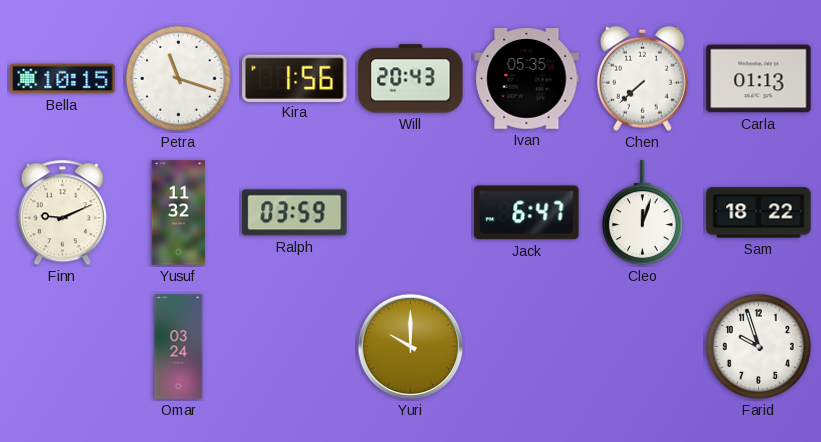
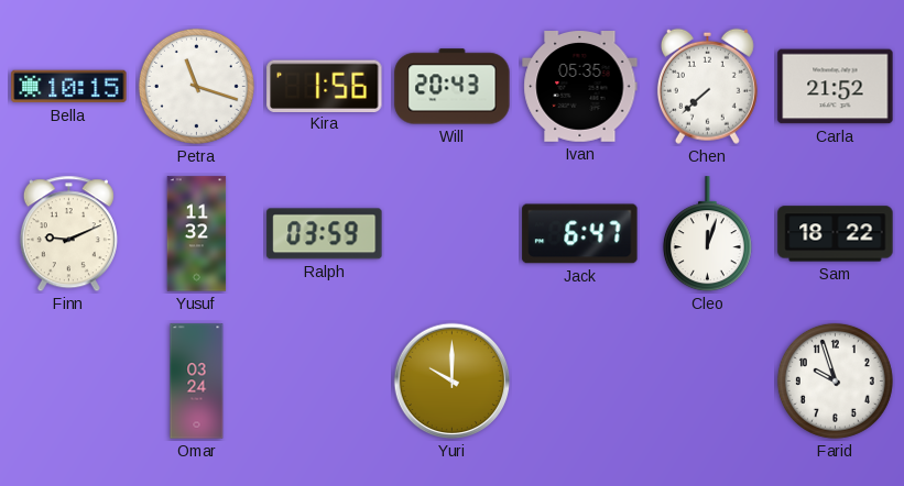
Carla: 01:13 -> 21:52
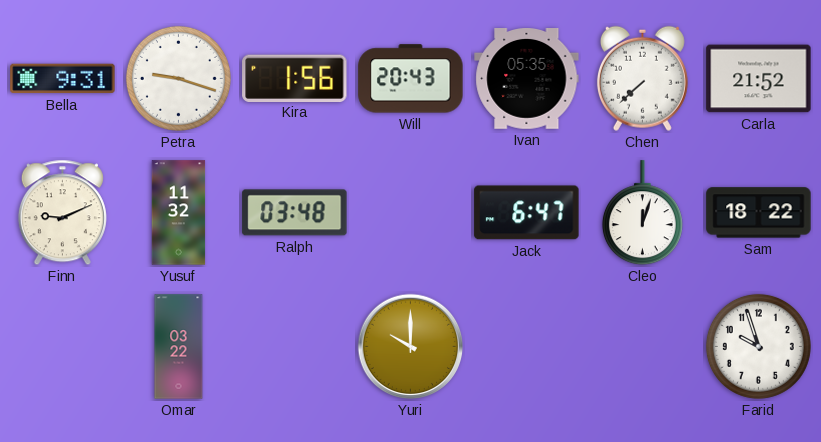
Bella: 10:15 -> 9:31
Petra: 11:18 -> 9:18
Ralph: 03:59 -> 03:48
Omar: 03:24 -> 03:22
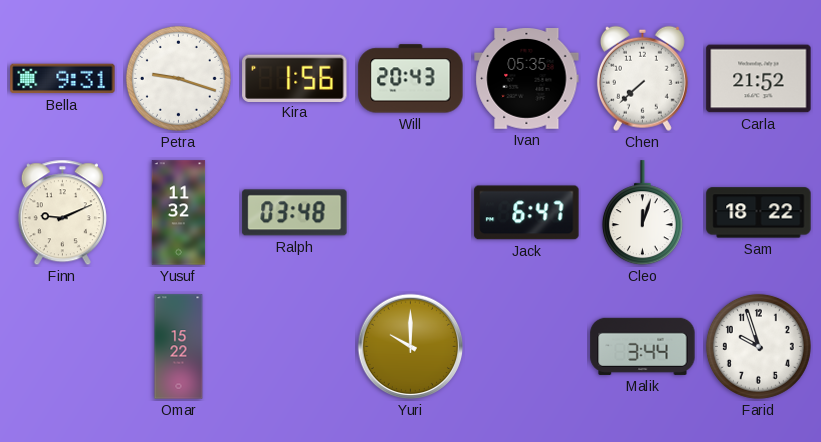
Omar: 03:22 -> 15:22
Malik: none -> 3:44
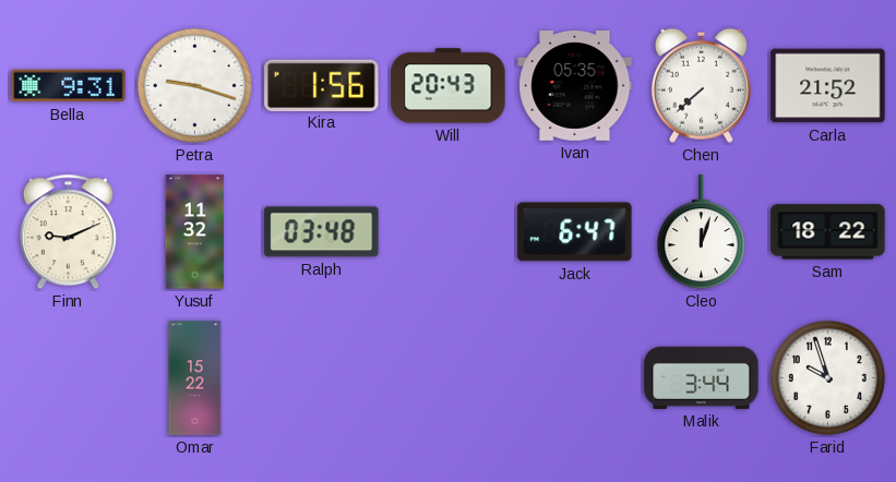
Yuri: 10:00 -> none
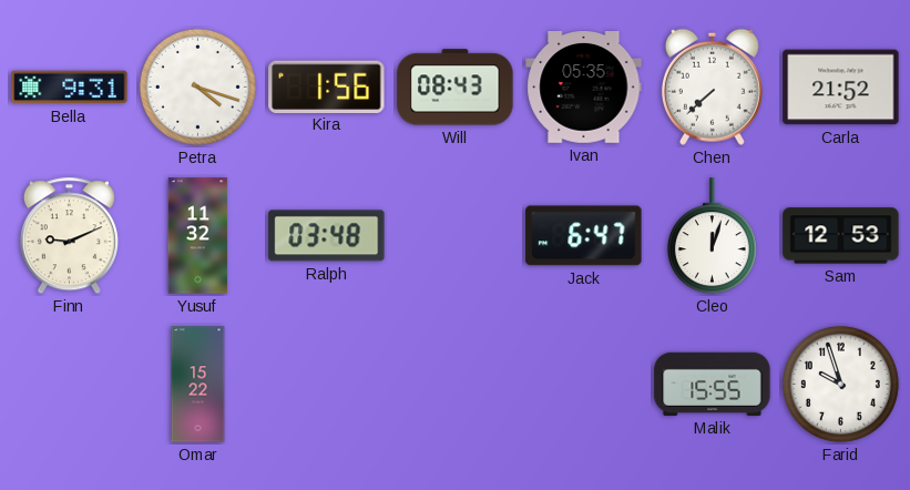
Petra: 9:18 -> 4:18
Will: 20:43 -> 08:43
Sam: 18:22 -> 12:53
Malik: 3:44 -> 15:55
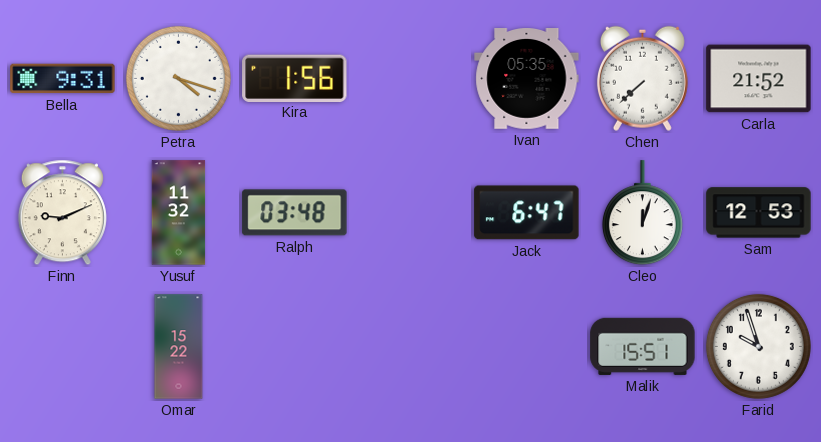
Will: 08:43 -> none
Malik: 15:55 -> 15:51
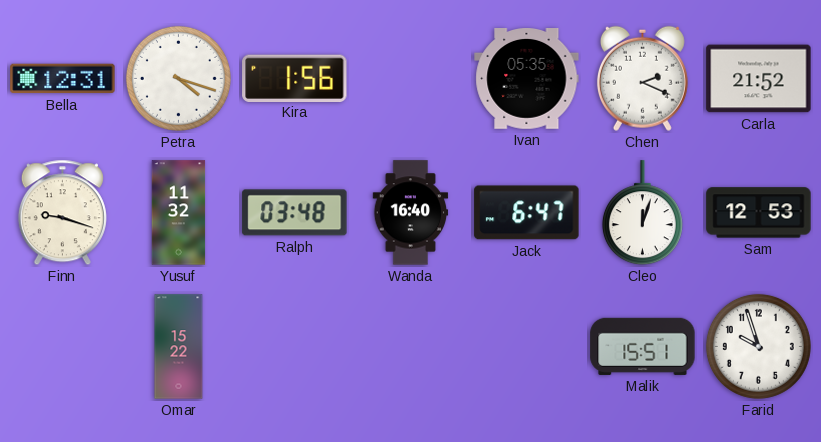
Bella: 9:31 -> 12:31
Chen: 7:38 -> 2:19
Finn: 9:11 -> 9:18
Wanda: none -> 16:40
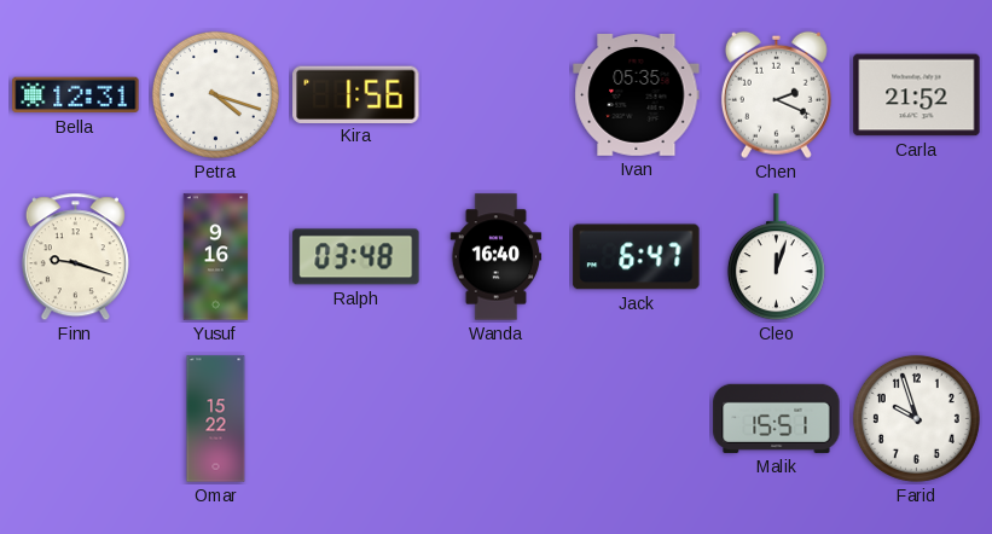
Yusuf: 11:32 -> 9:16
Sam: 12:53 -> none
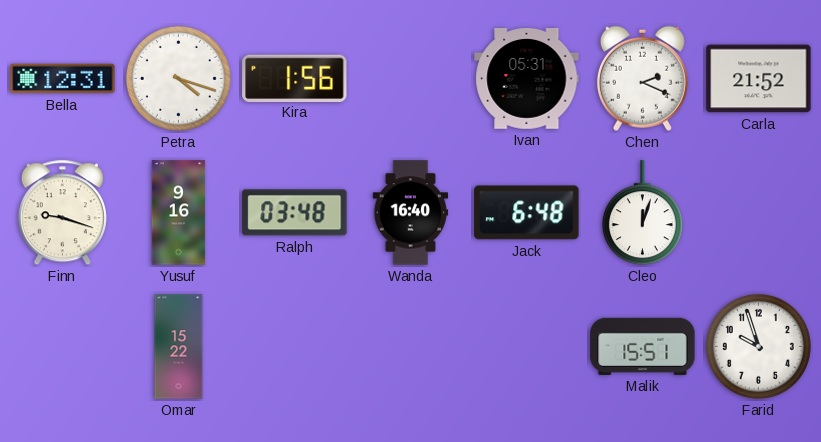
Ivan: 05:35 -> 05:31
Jack: 6:47 -> 6:48
